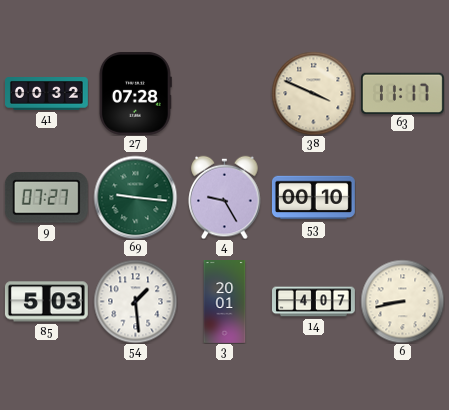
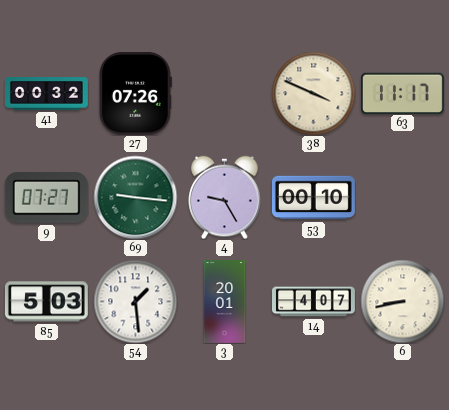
27: 07:28 -> 07:26
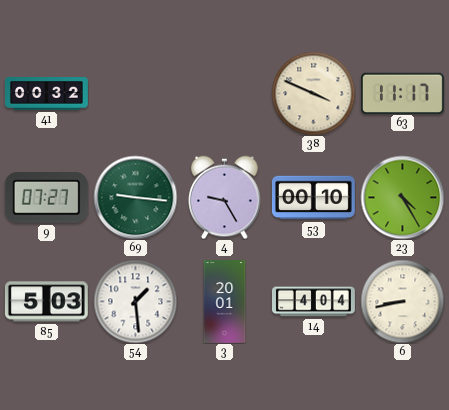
27: 07:26 -> none
23: none -> 4:25
14: 4:07 -> 4:04
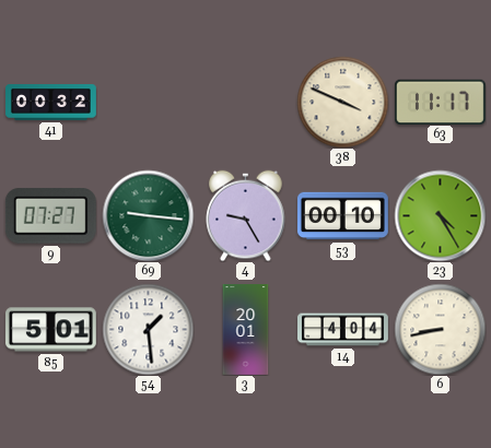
85: 5:03 -> 5:01
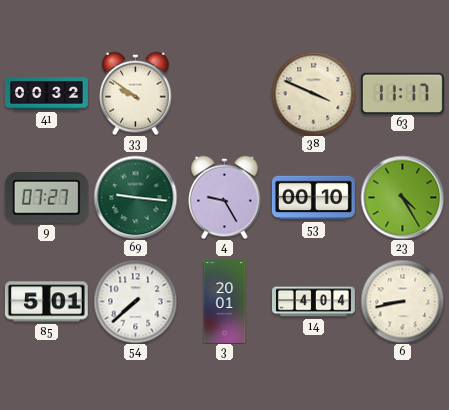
33: none -> 9:51
54: 1:29 -> 7:38
